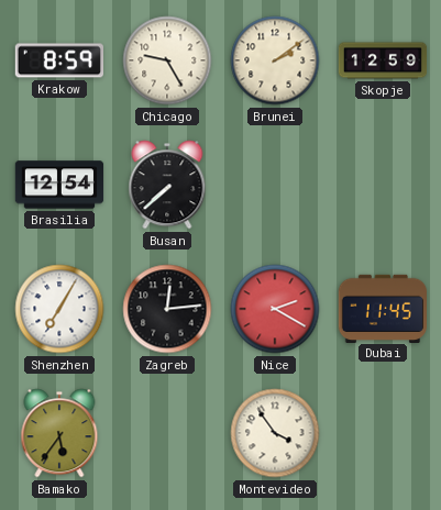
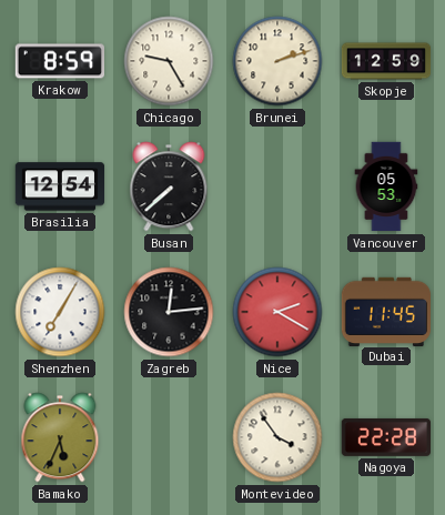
Brunei: 2:09 -> 2:12
Vancouver: none -> 05:53
Bamako: 5:36 -> 5:34
Nagoya: none -> 22:28
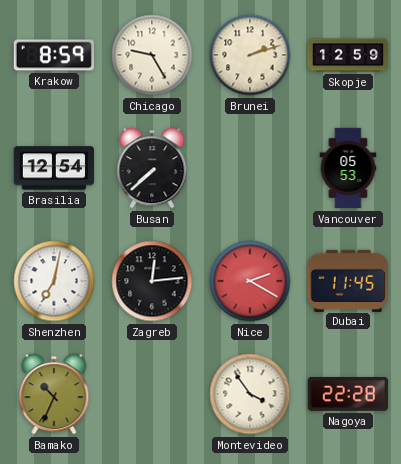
Shenzhen: 7:05 -> 7:02
Bamako: 5:34 -> 10:34
